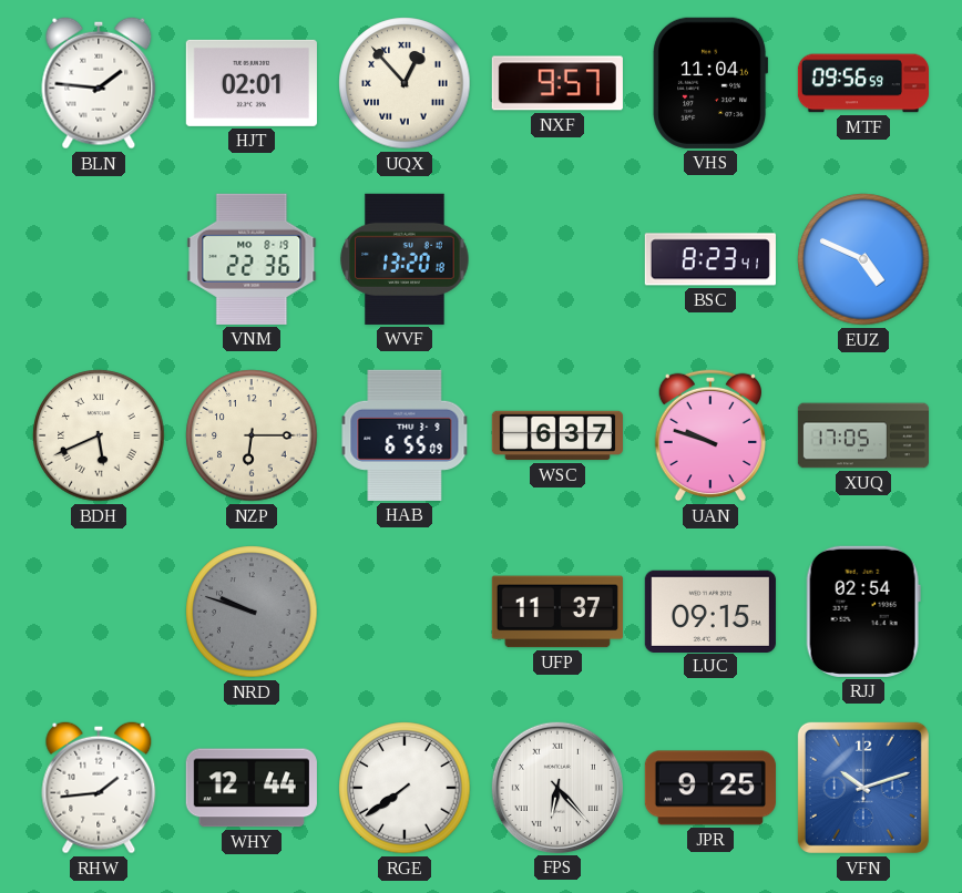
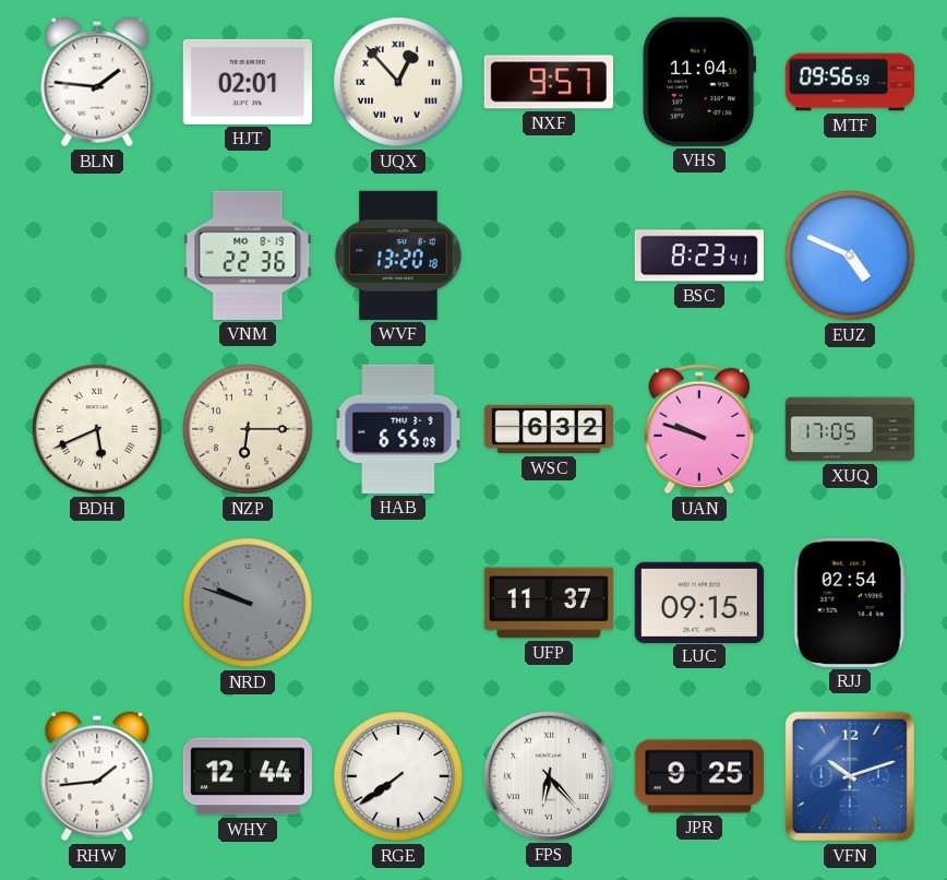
WSC: 6:37 -> 6:32
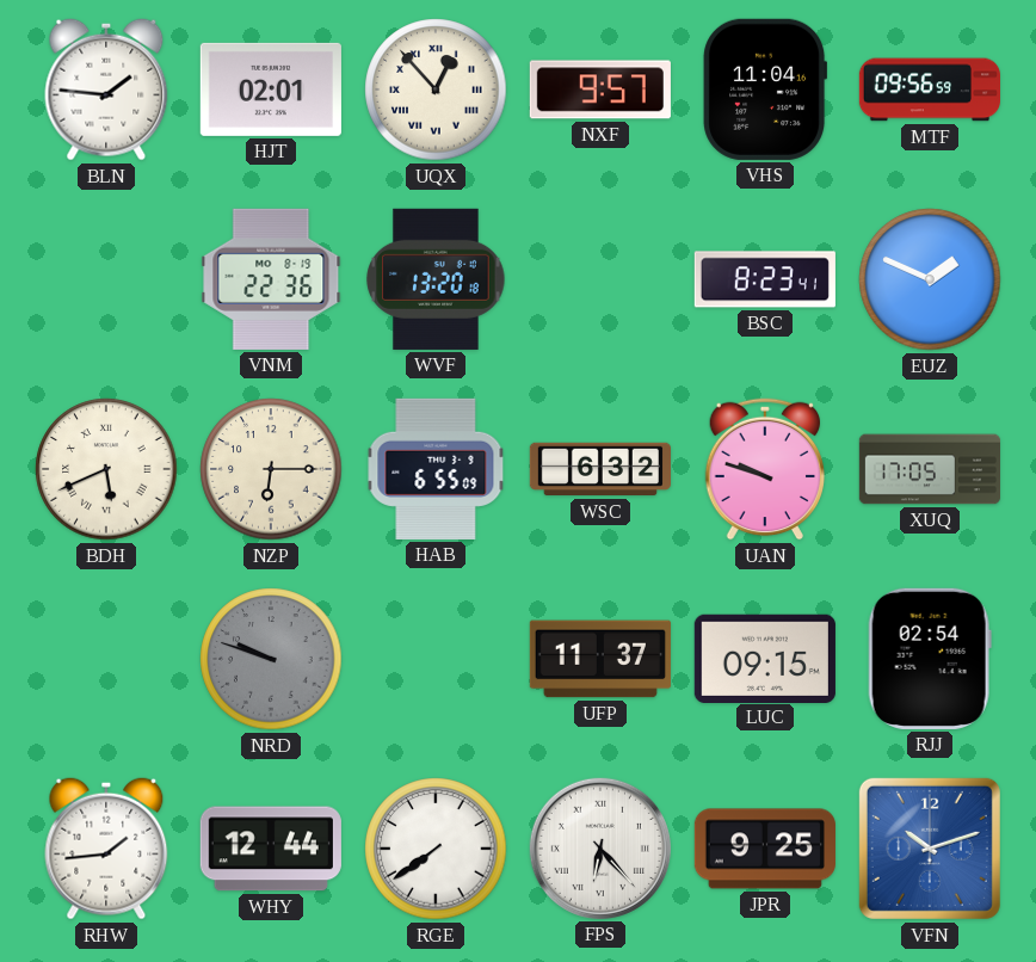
EUZ: 4:49 -> 1:49
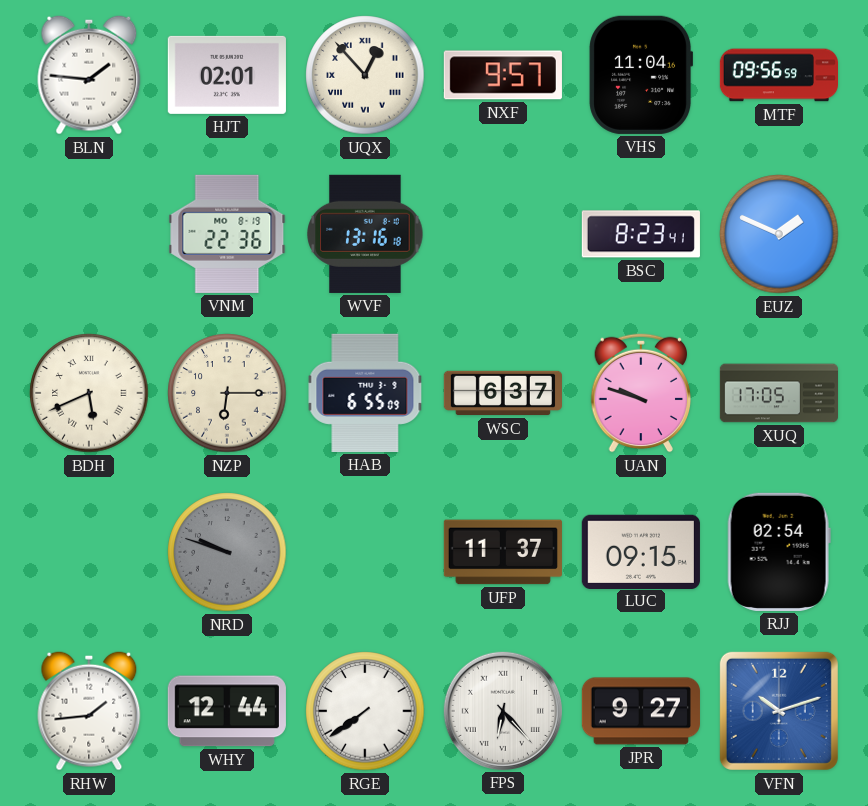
WVF: 13:20 -> 13:16
WSC: 6:32 -> 6:37
JPR: 9:25 -> 9:27
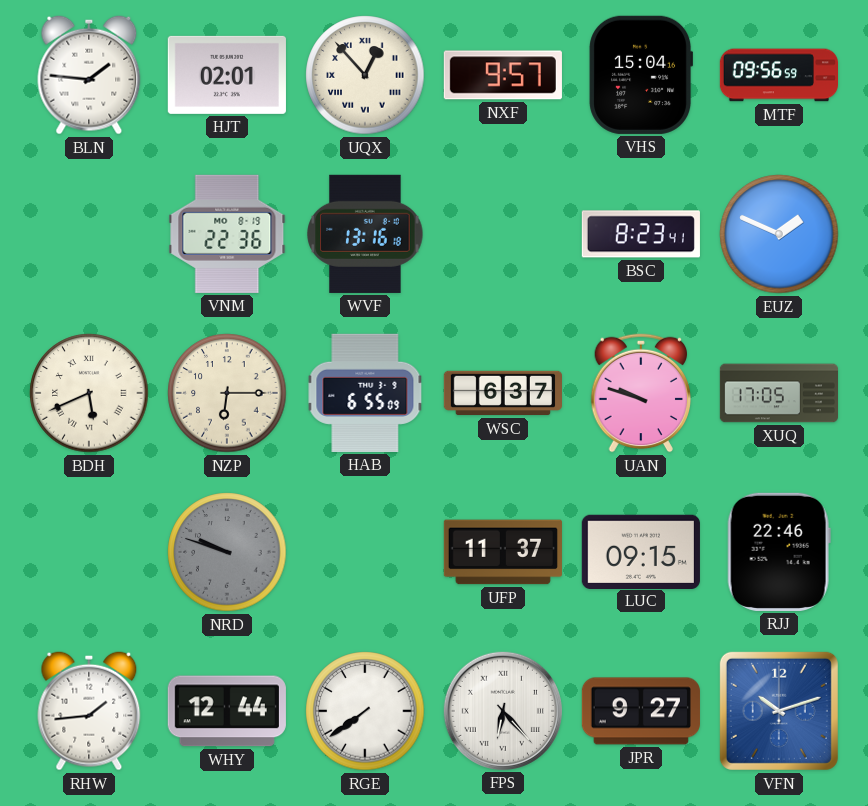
VHS: 11:04 -> 15:04
RJJ: 02:54 -> 22:46
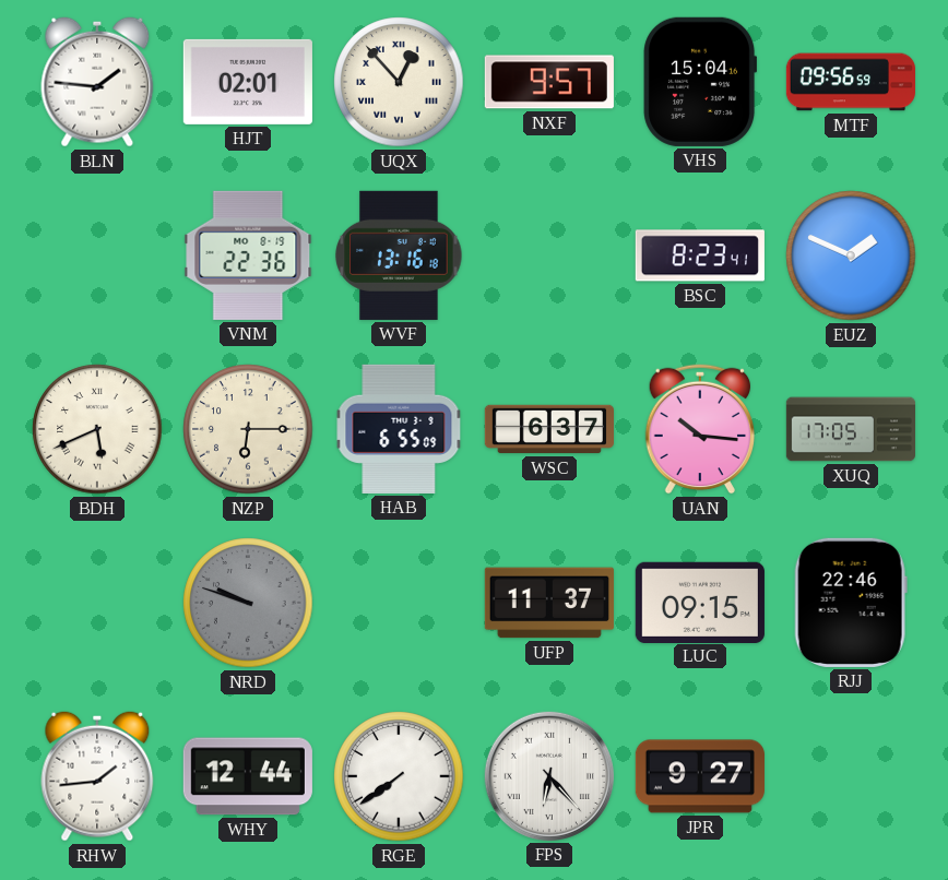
UAN: 9:48 -> 10:16
VFN: 10:12 -> none
